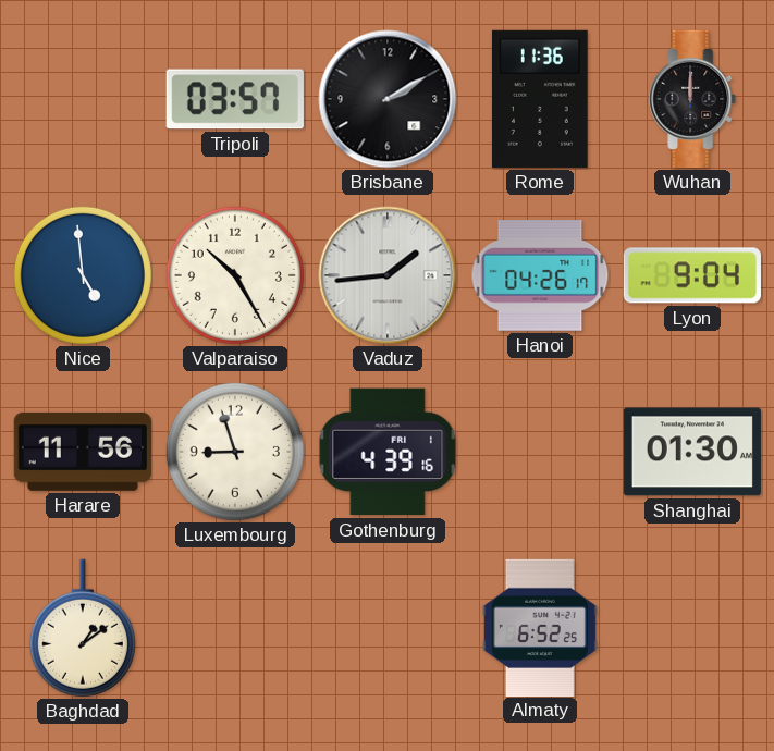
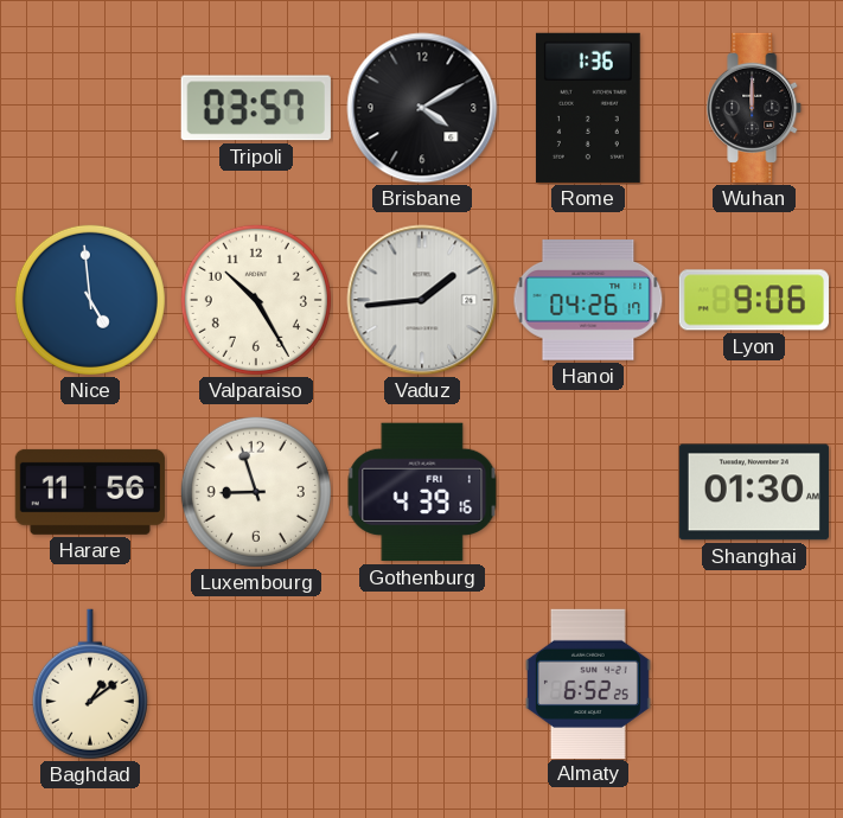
Brisbane: 2:10 -> 4:10
Rome: 11:36 -> 1:36
Lyon: 9:04 -> 9:06
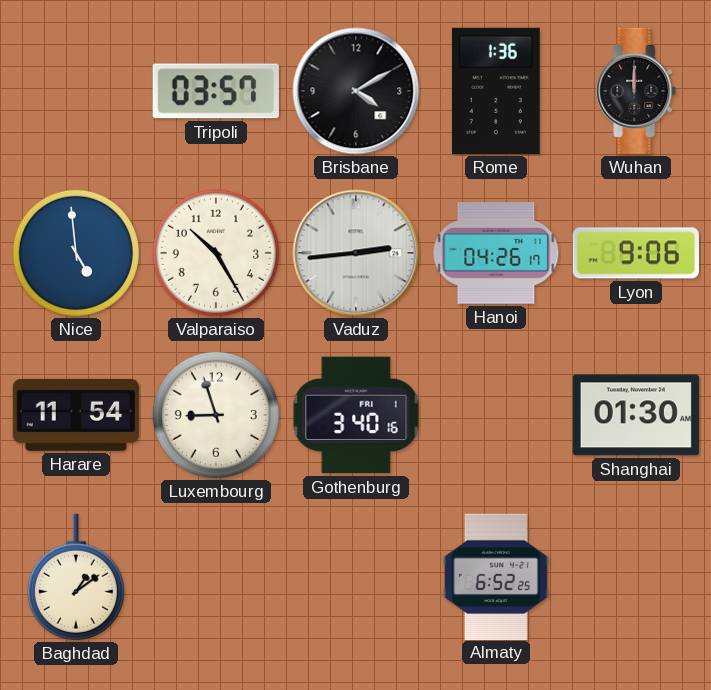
Vaduz: 1:44 -> 2:44
Harare: 11:56 -> 11:54
Gothenburg: 4:39 -> 3:40
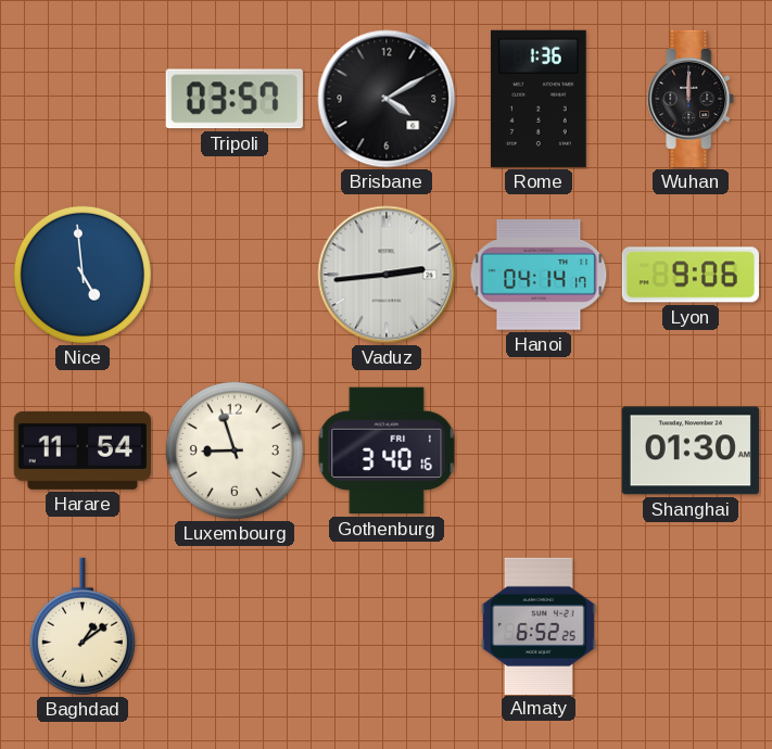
Valparaiso: 10:25 -> none
Hanoi: 04:26 -> 04:14
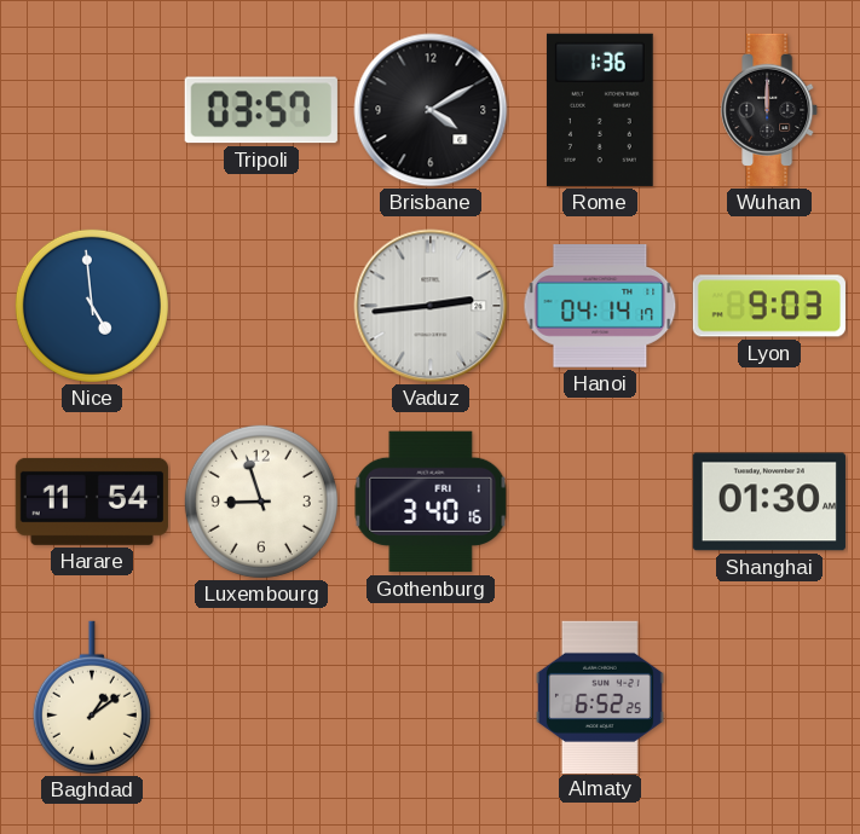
Lyon: 9:06 -> 9:03
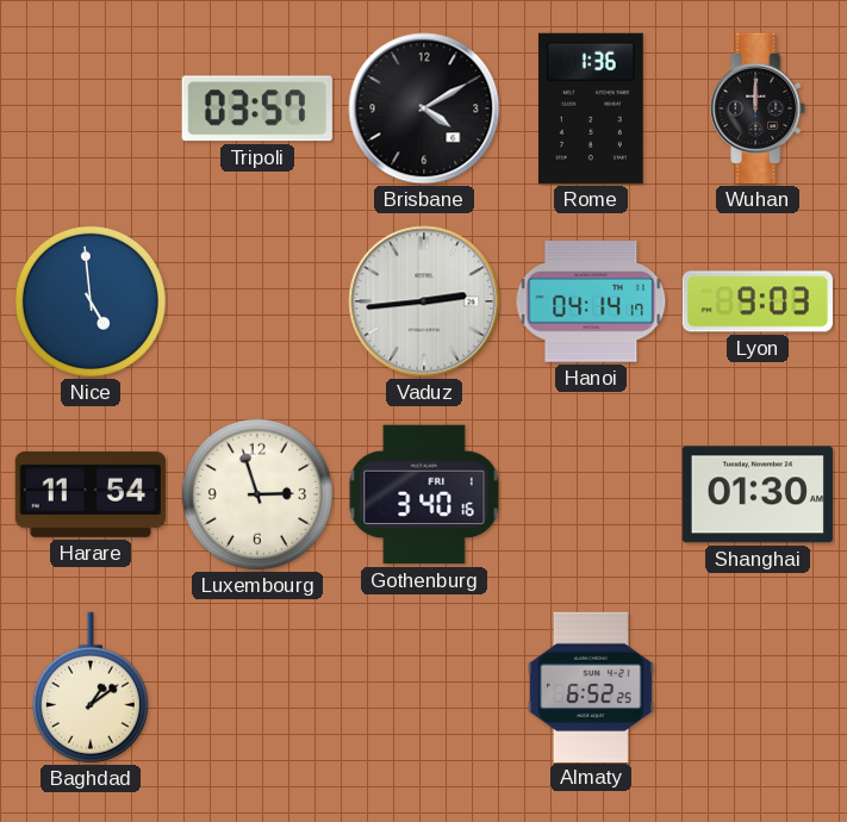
Luxembourg: 8:57 -> 2:57
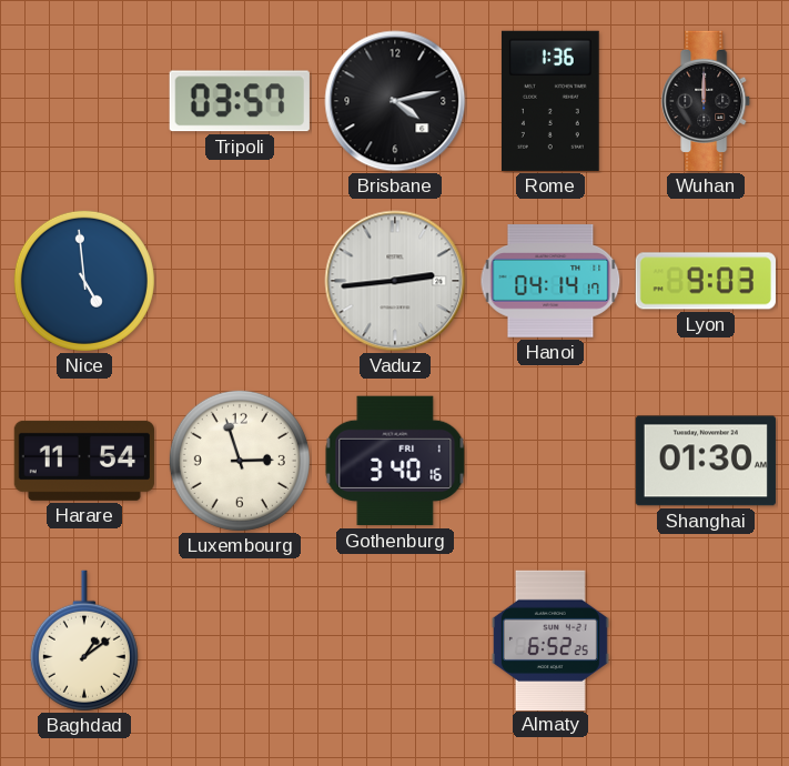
Brisbane: 4:10 -> 4:13
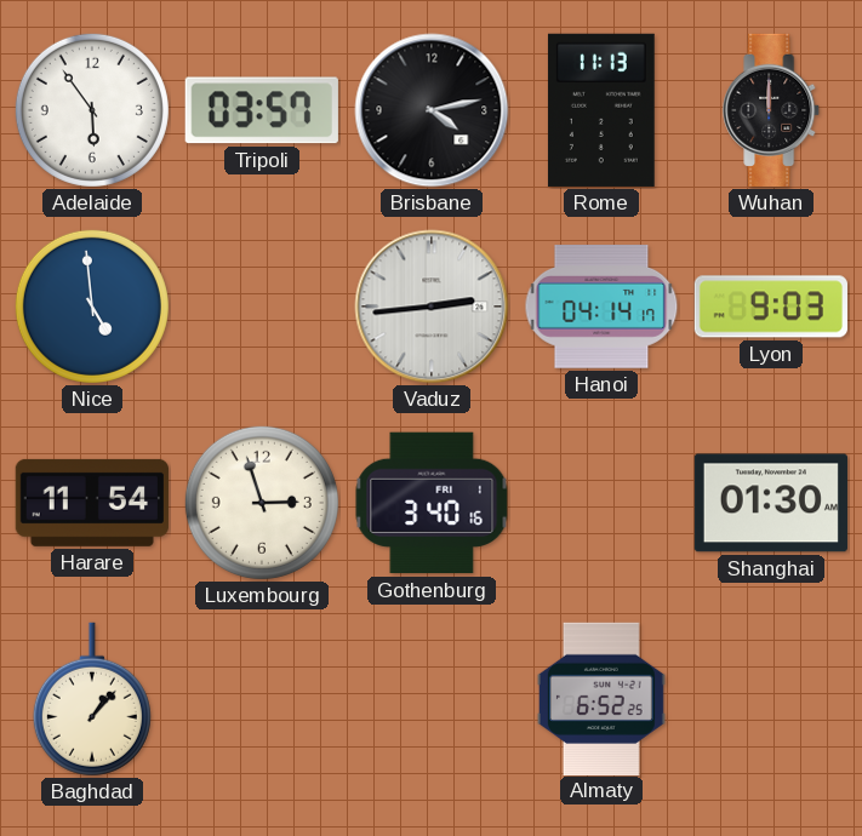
Adelaide: none -> 5:54
Rome: 1:36 -> 11:13
Baghdad: 1:09 -> 1:07
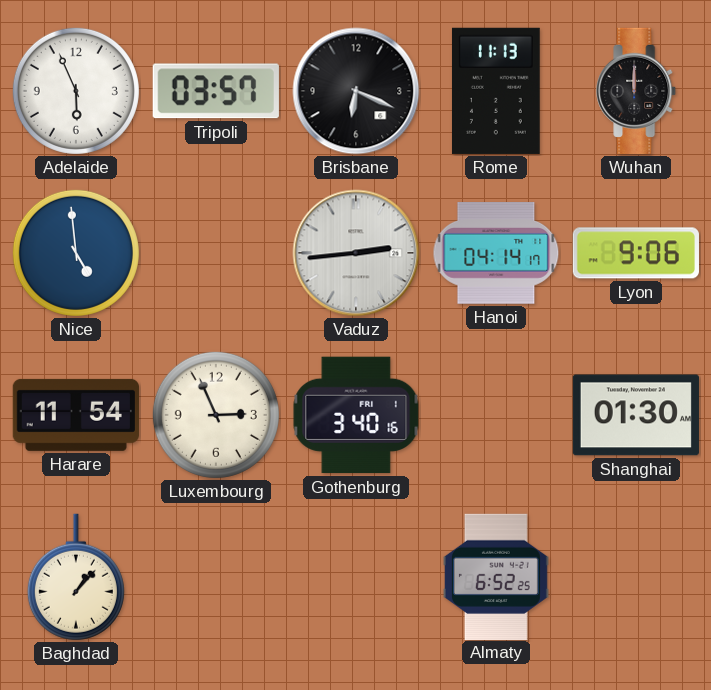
Adelaide: 5:54 -> 5:56
Brisbane: 4:13 -> 6:19
Lyon: 9:03 -> 9:06
Luxembourg: 2:57 -> 2:56
